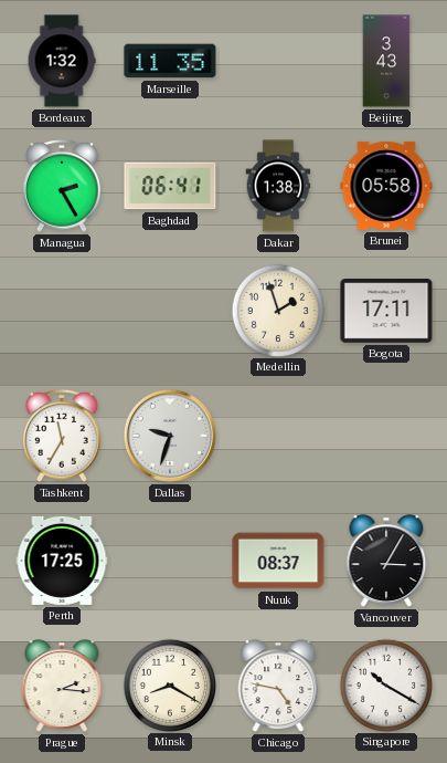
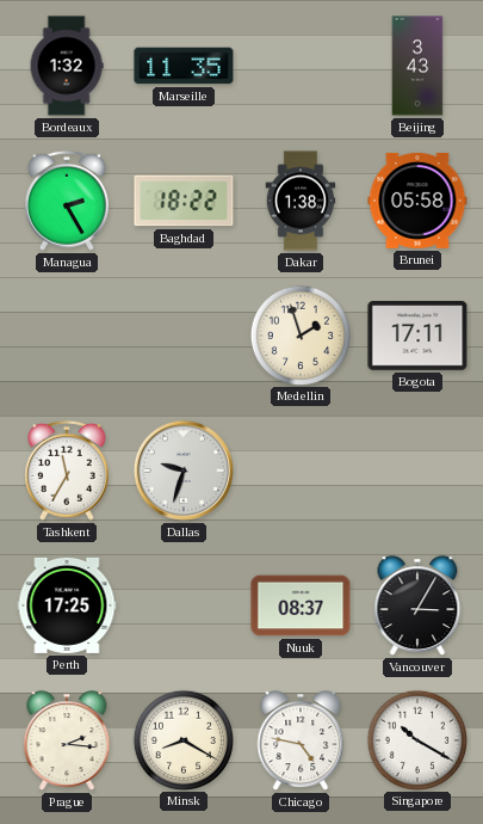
Baghdad: 06:41 -> 18:22
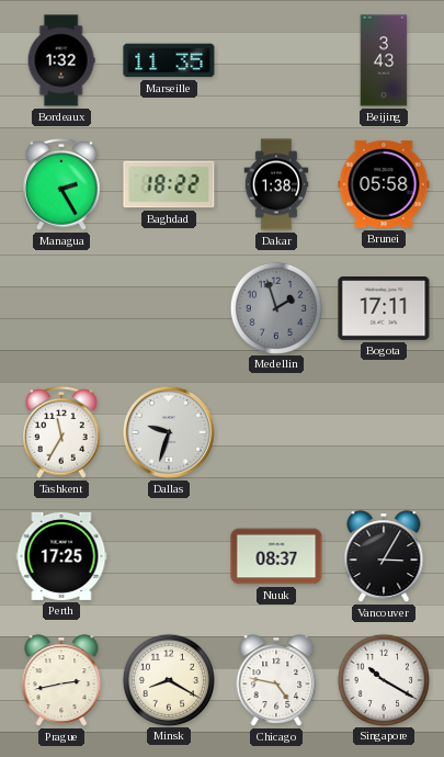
Medellin dial: cream -> grey
Prague: 2:16 -> 2:43
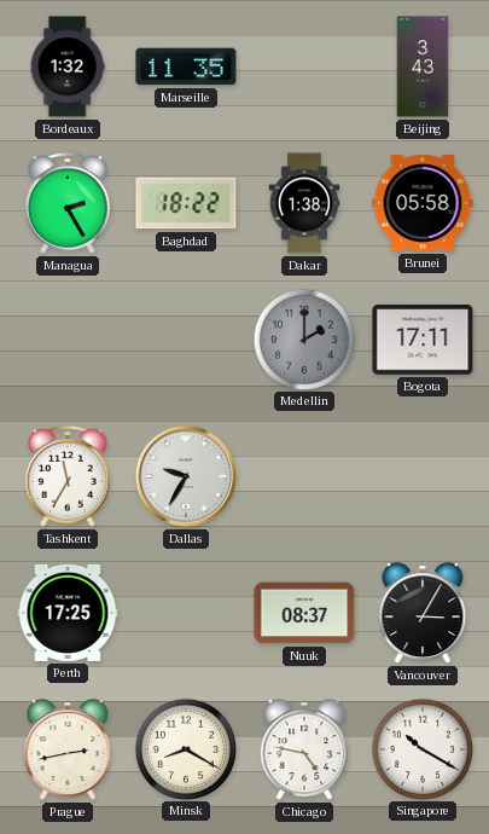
Medellin: 1:57 -> 2:00
Dallas: 9:33 -> 9:35
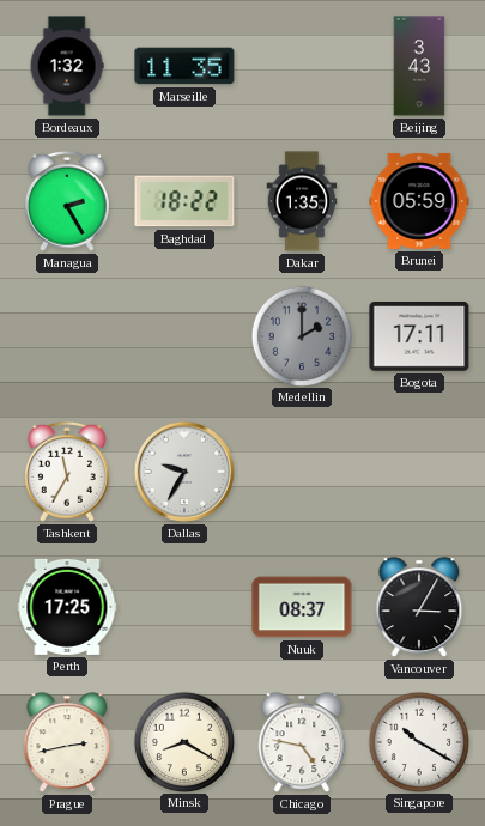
Dakar: 1:38 -> 1:35
Brunei: 05:58 -> 05:59
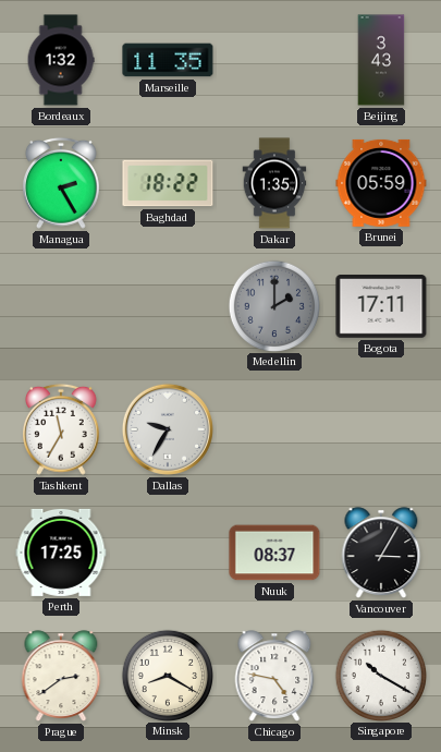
Prague: 2:43 -> 2:39
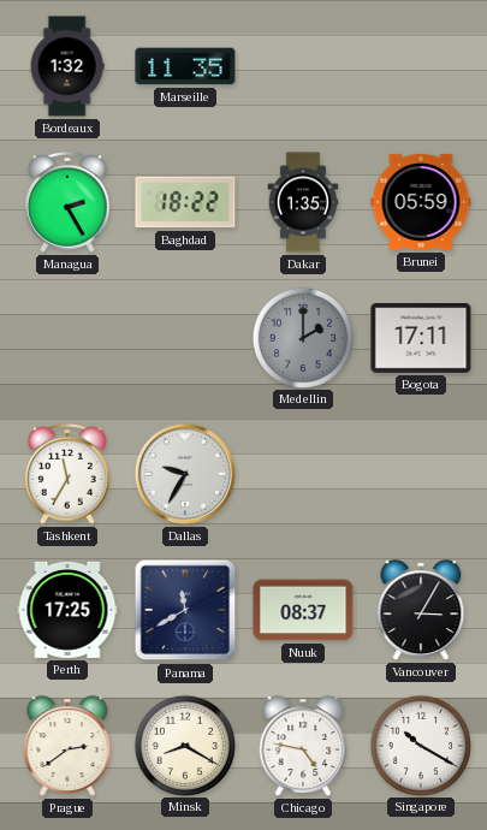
Beijing: 3:43 -> none
Panama: none -> 11:40
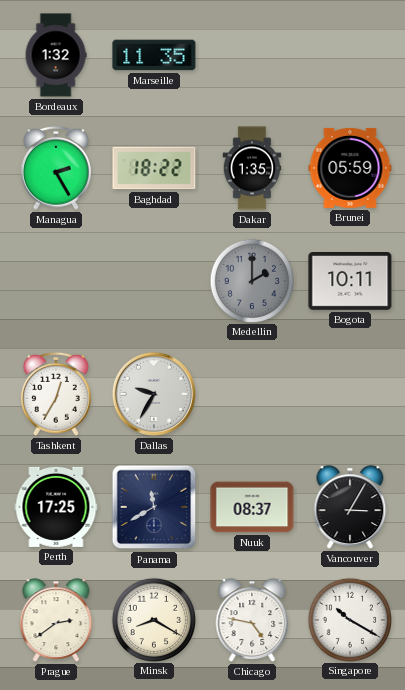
Bogota: 17:11 -> 10:11
Tashkent: 11:35 -> 12:35
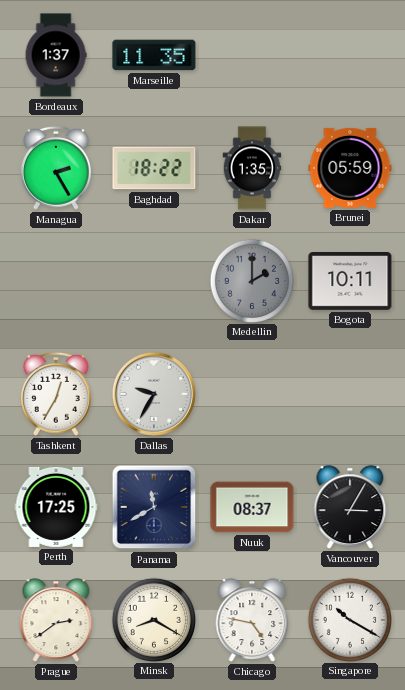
Bordeaux: 1:32 -> 1:37
